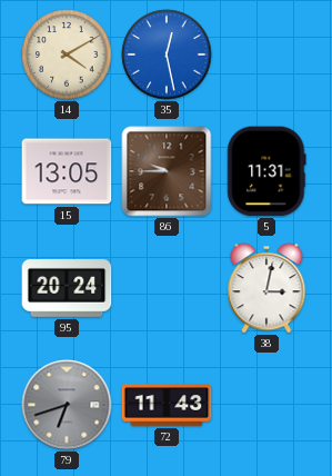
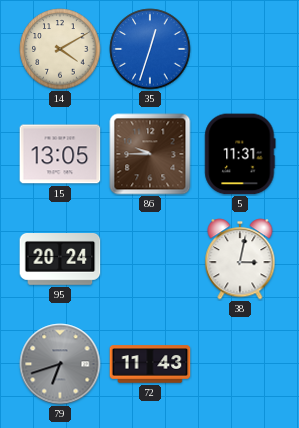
35: 12:28 -> 12:33
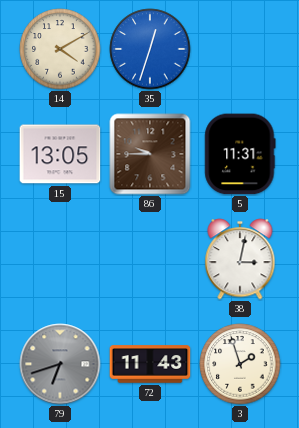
95: 20:24 -> none
3: none -> 1:57
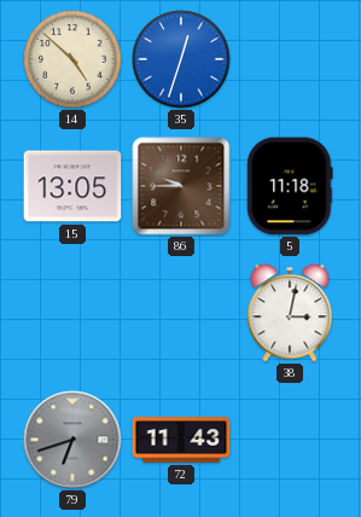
14: 4:10 -> 4:52
5: 11:31 -> 11:18
3: 1:57 -> none
